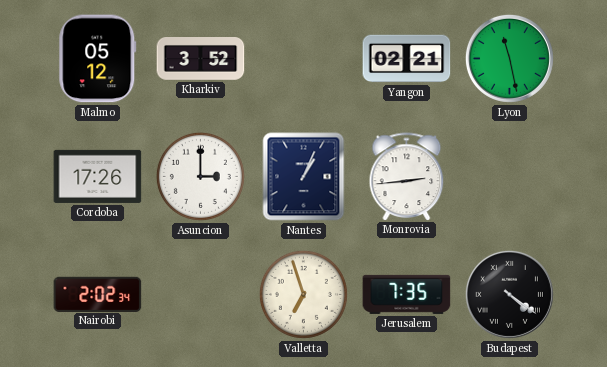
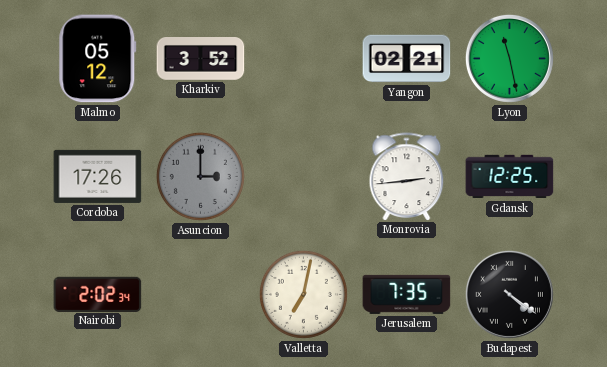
Asuncion dial: white -> grey
Nantes: 1:04 -> none
Gdansk: none -> 12:25
Valletta: 6:57 -> 7:02
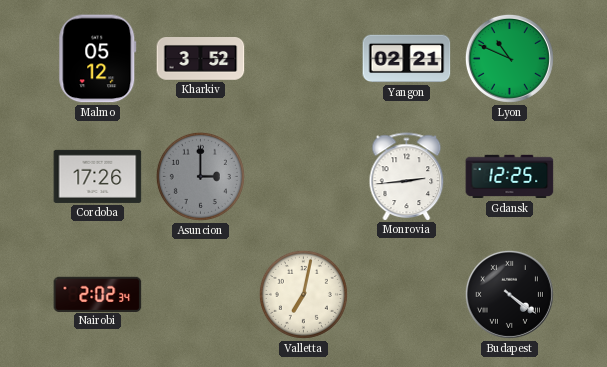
Lyon: 11:28 -> 10:49
Jerusalem: 7:35 -> none
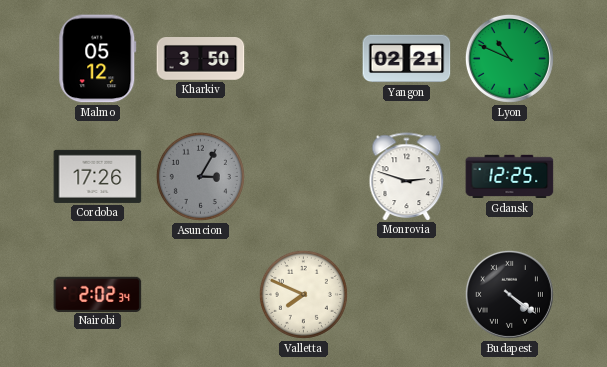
Kharkiv: 3:52 -> 3:50
Asuncion: 3:00 -> 3:05
Monrovia: 2:44 -> 2:48
Valletta: 7:02 -> 7:49
